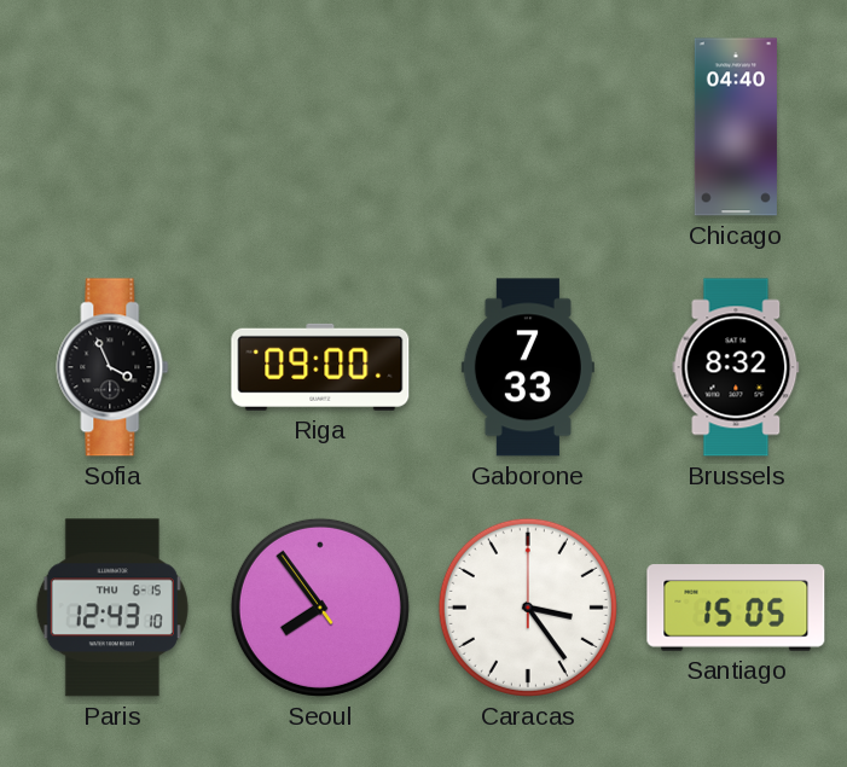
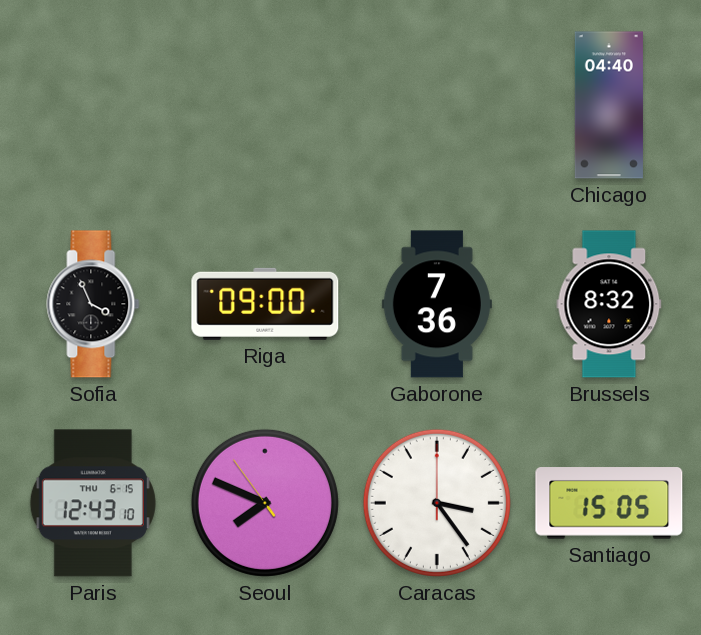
Gaborone: 7:33 -> 7:36
Seoul: 7:53 -> 7:48
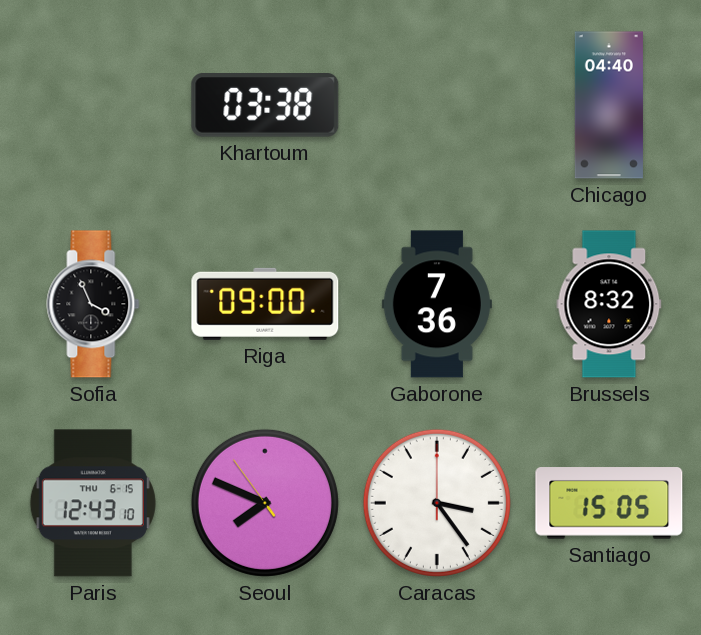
Khartoum: none -> 03:38
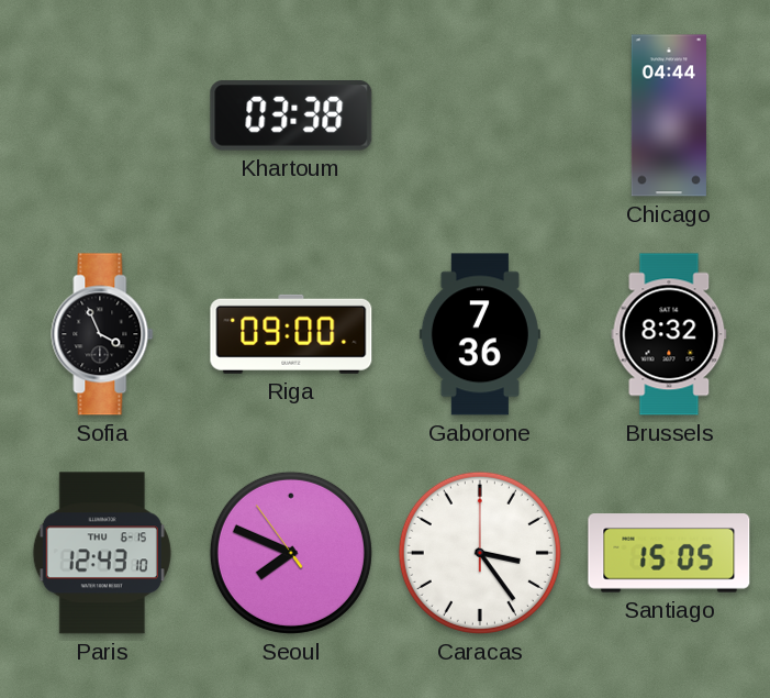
Chicago: 04:40 -> 04:44
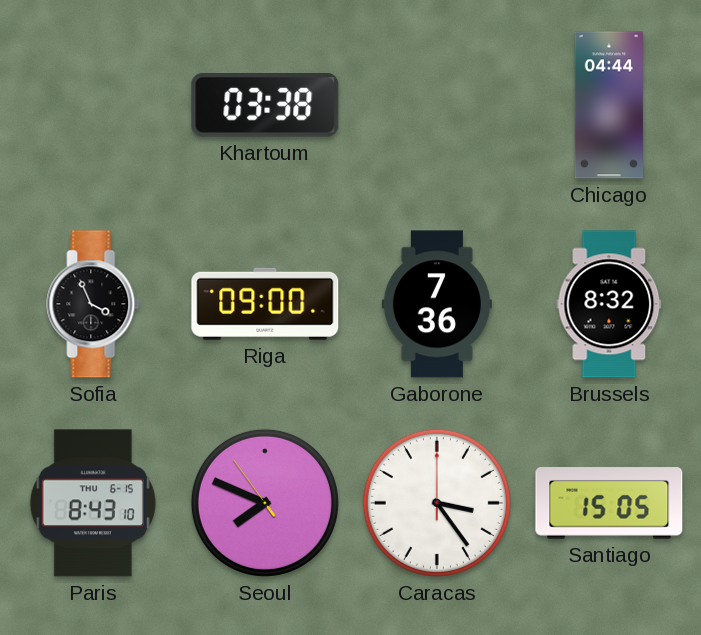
Paris: 12:43 -> 8:43
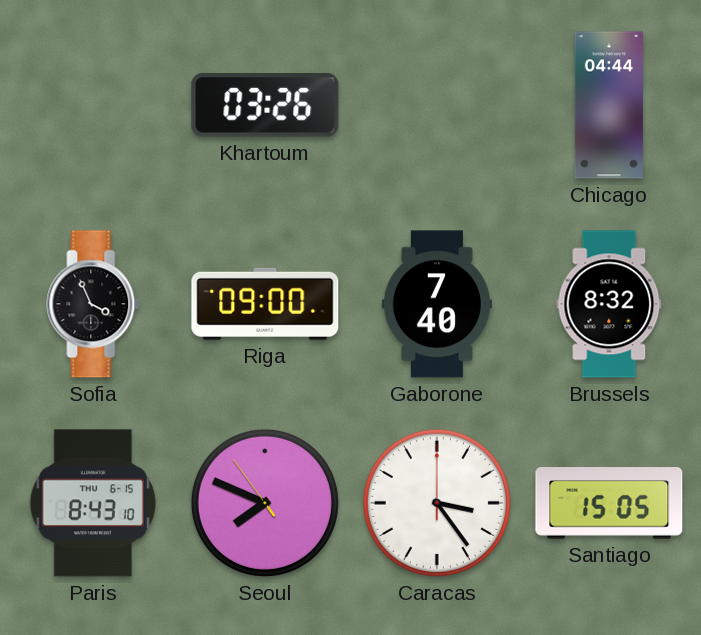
Khartoum: 03:38 -> 03:26
Gaborone: 7:36 -> 7:40
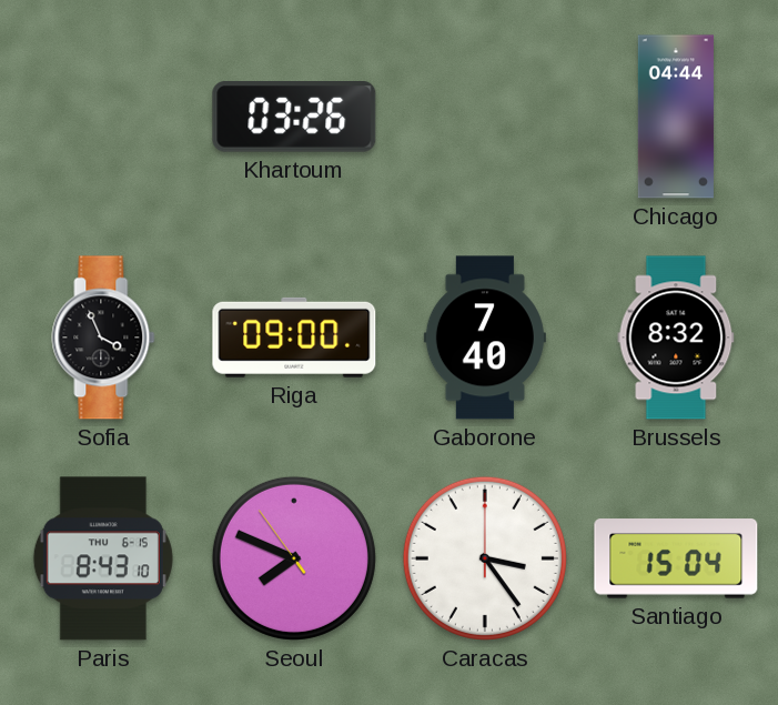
Santiago: 15:05 -> 15:04
